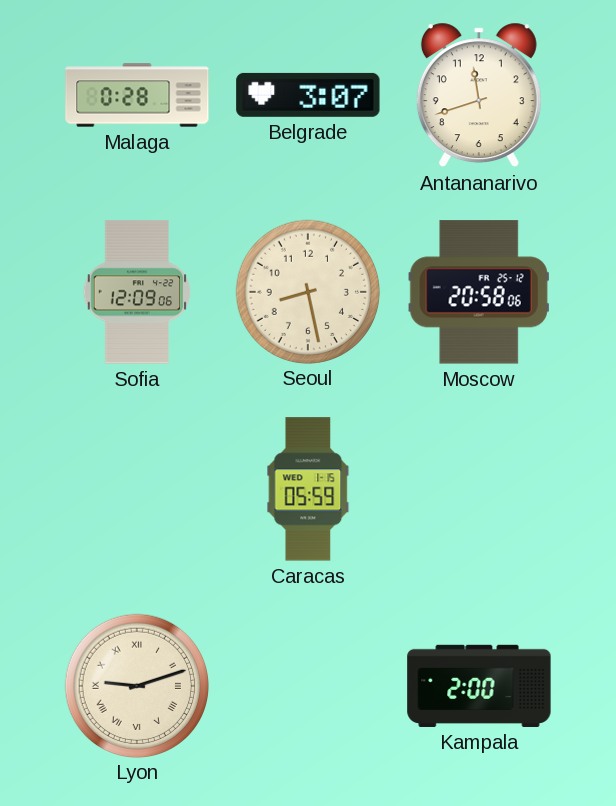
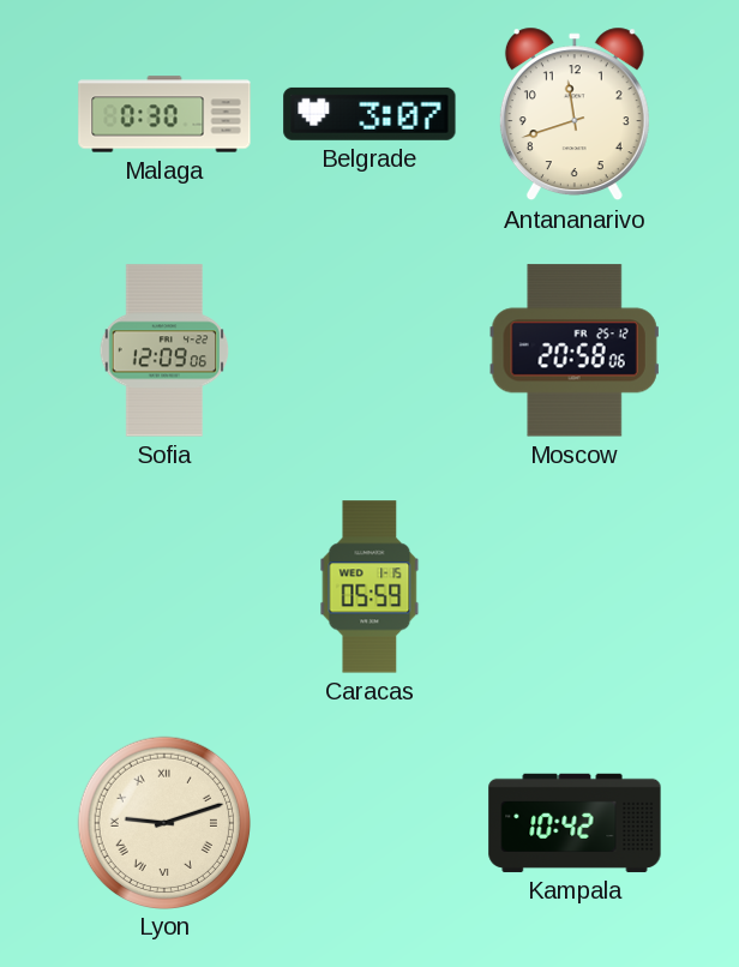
Malaga: 0:28 -> 0:30
Seoul: 8:28 -> none
Kampala: 2:00 -> 10:42
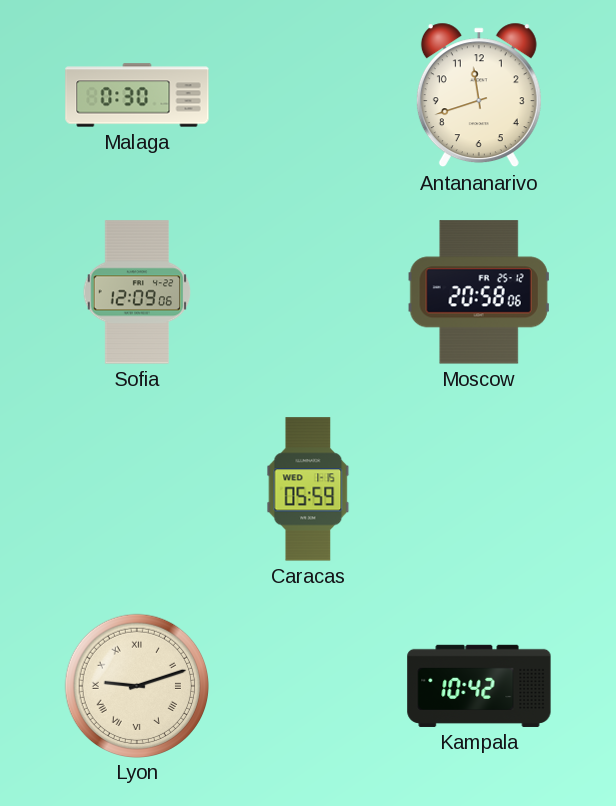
Belgrade: 3:07 -> none
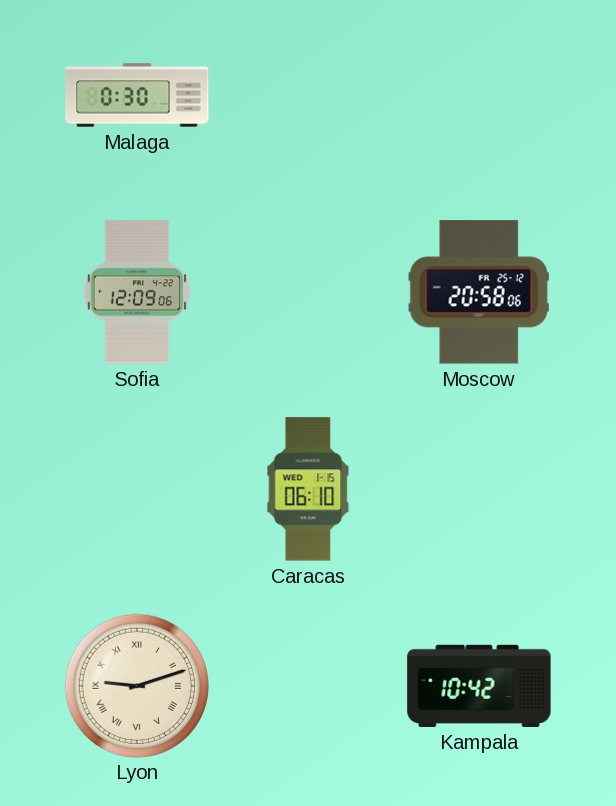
Antananarivo: 11:42 -> none
Caracas: 05:59 -> 06:10
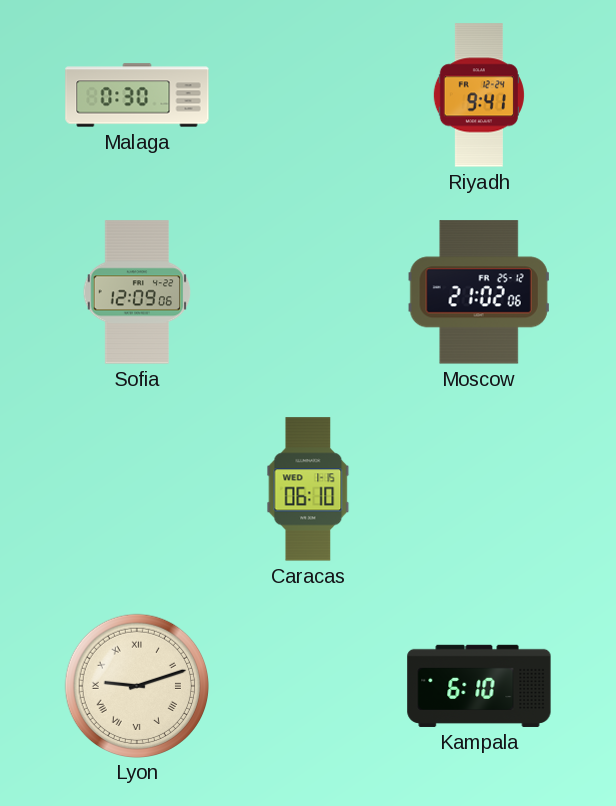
Riyadh: none -> 9:41
Moscow: 20:58 -> 21:02
Kampala: 10:42 -> 6:10
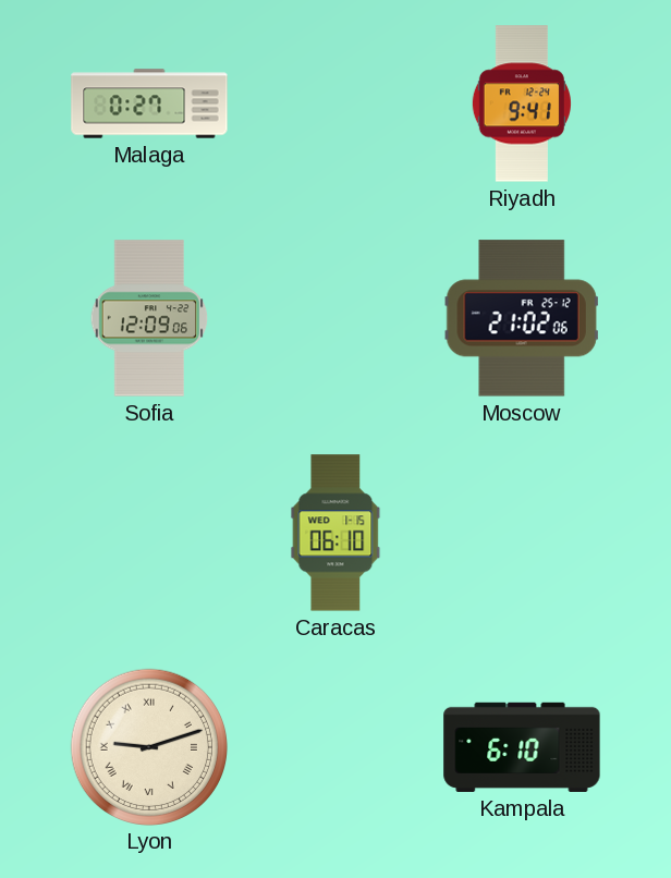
Malaga: 0:30 -> 0:27
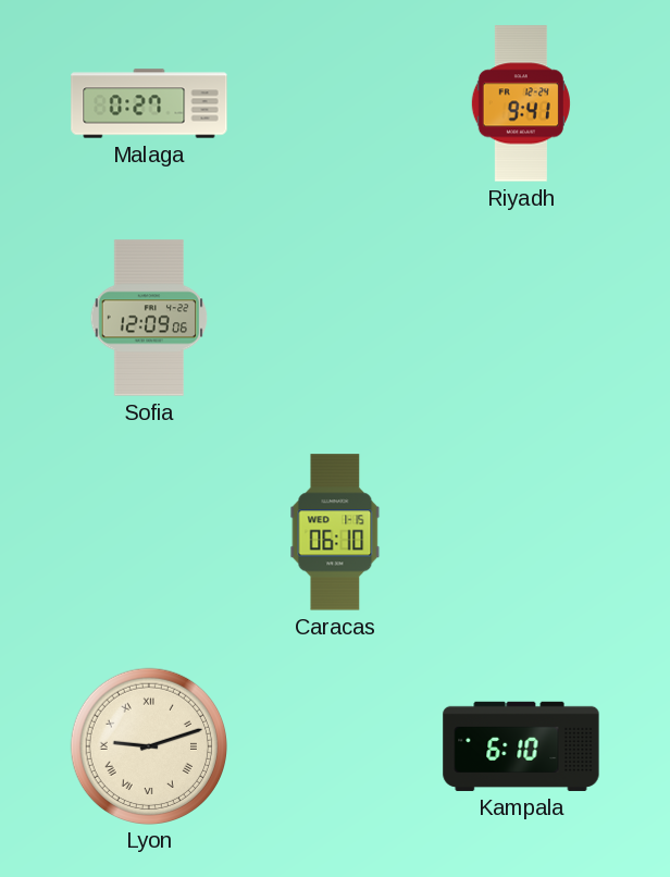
Moscow: 21:02 -> none
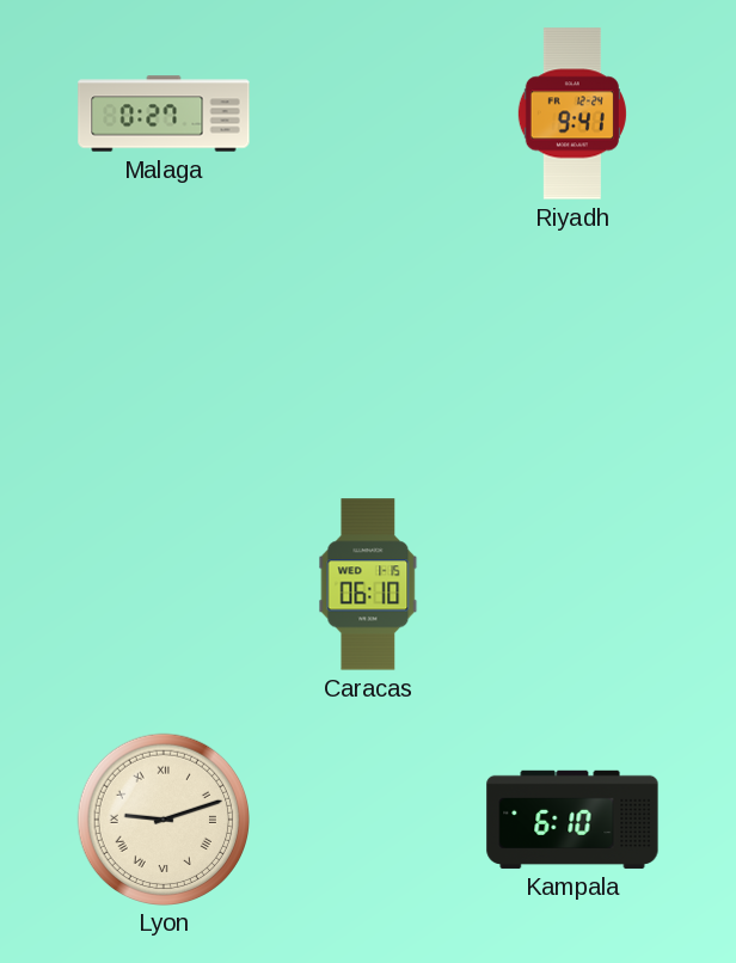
Sofia: 12:09 -> none
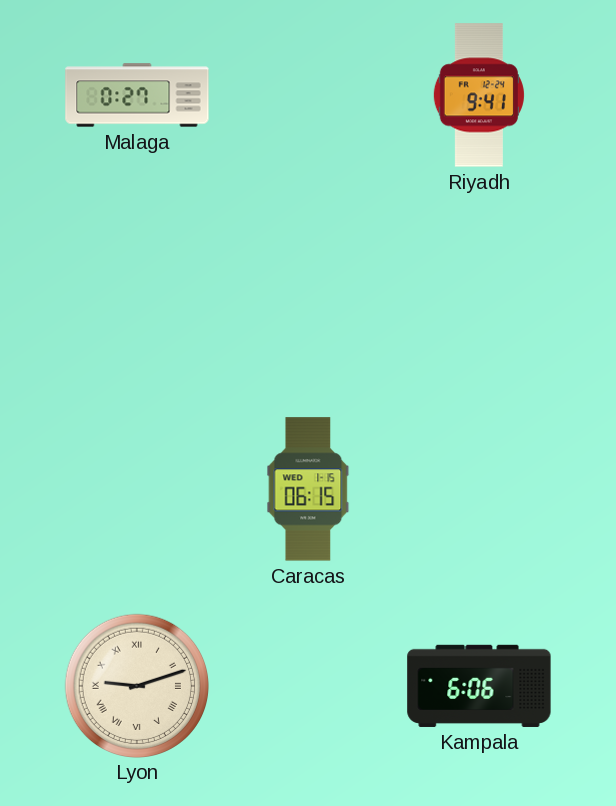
Caracas: 06:10 -> 06:15
Kampala: 6:10 -> 6:06
